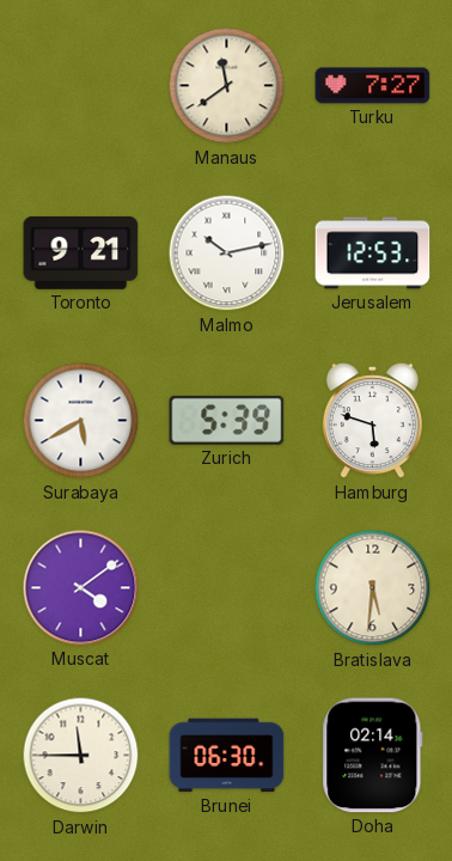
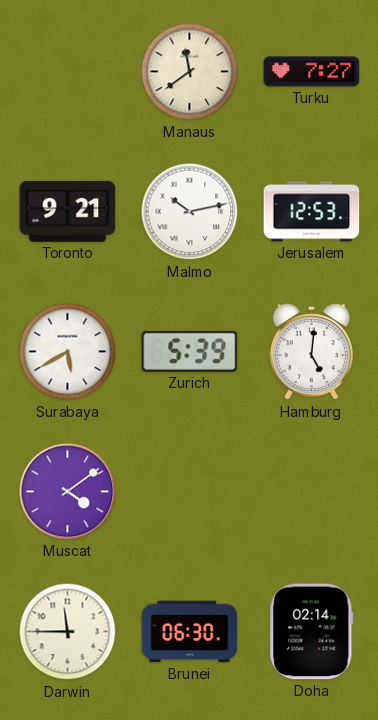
Hamburg: 5:48 -> 5:01
Bratislava: 5:31 -> none
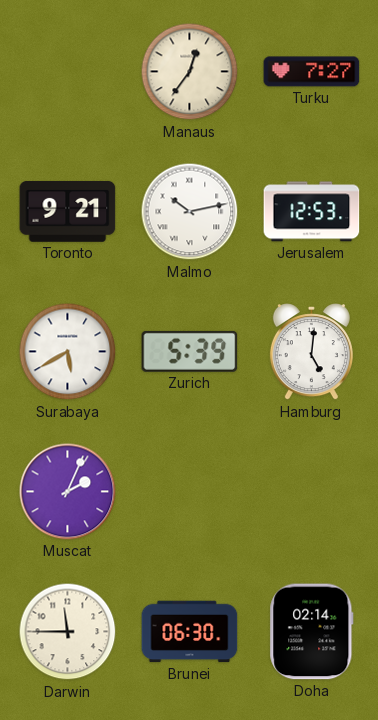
Manaus: 11:39 -> 12:36
Muscat: 4:09 -> 2:04
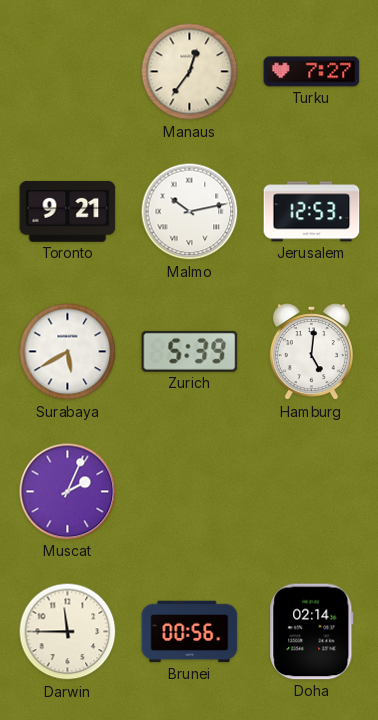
Brunei: 06:30 -> 00:56
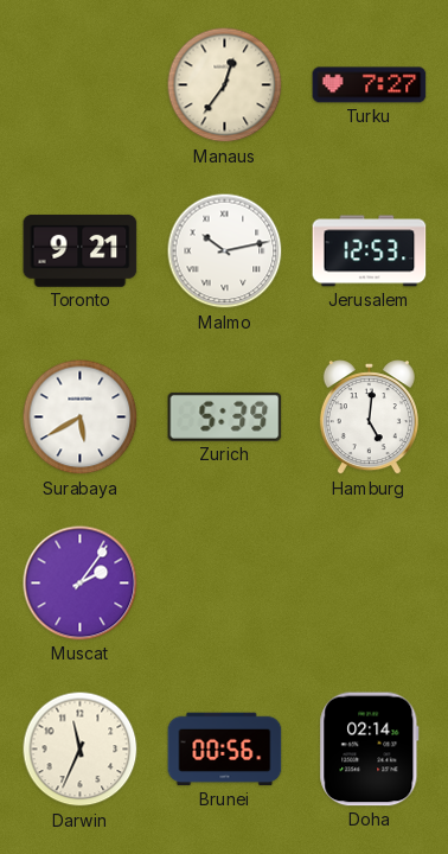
Muscat: 2:04 -> 2:06
Darwin: 11:45 -> 11:34
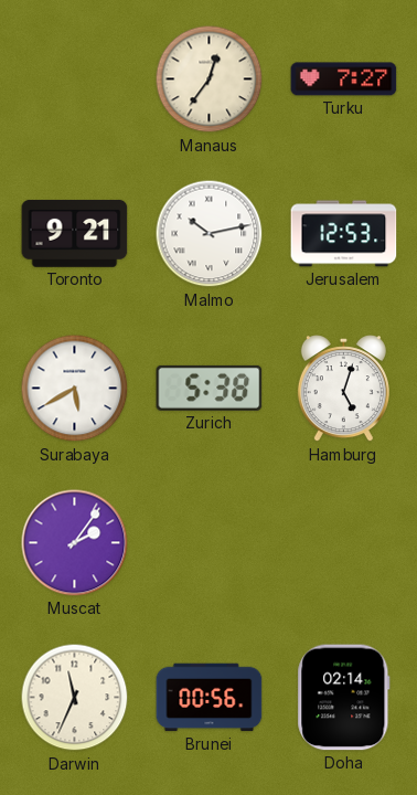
Zurich: 5:39 -> 5:38
Hamburg: 5:01 -> 5:03
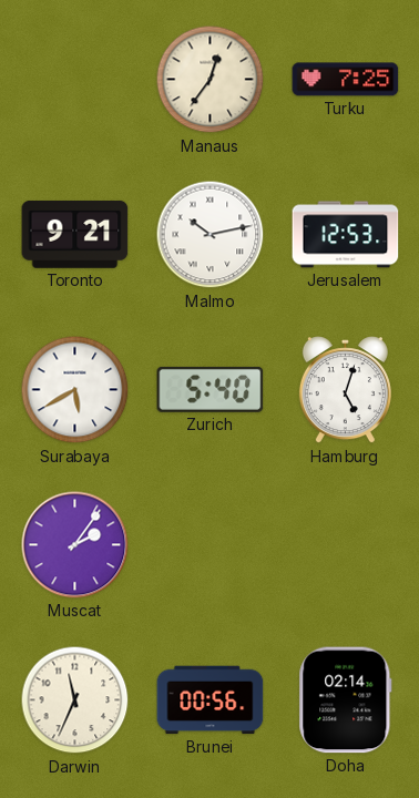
Turku: 7:27 -> 7:25
Zurich: 5:38 -> 5:40
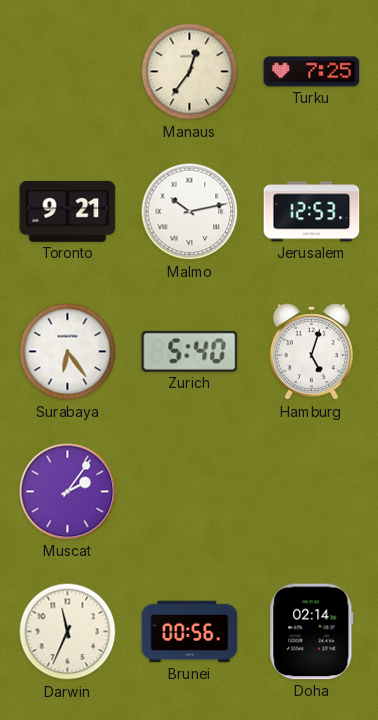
Surabaya: 5:40 -> 6:24
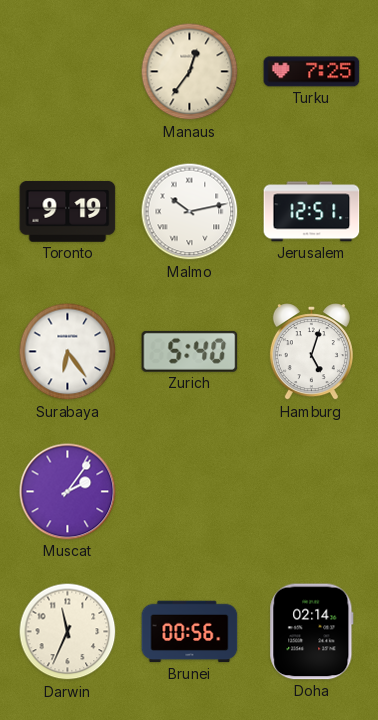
Toronto: 9:21 -> 9:19
Jerusalem: 12:53 -> 12:51
